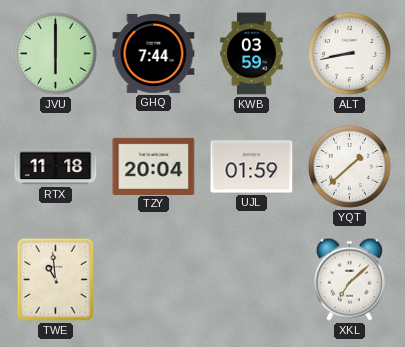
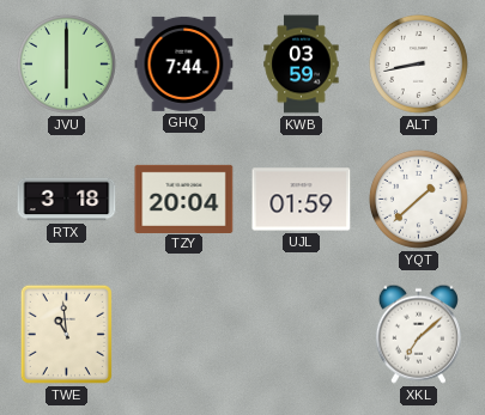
RTX: 11:18 -> 3:18
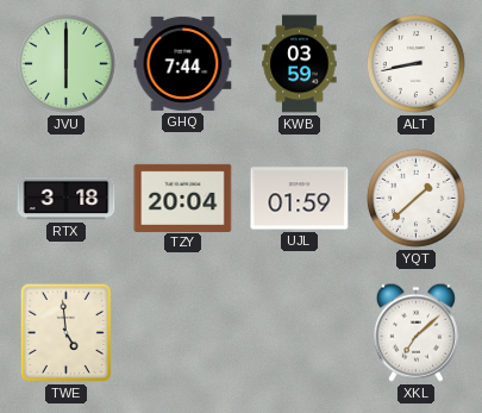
TWE: 10:59 -> 4:59
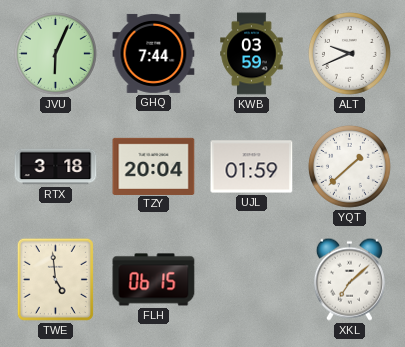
JVU: 6:00 -> 6:04
ALT: 8:43 -> 9:41
FLH: none -> 06:15
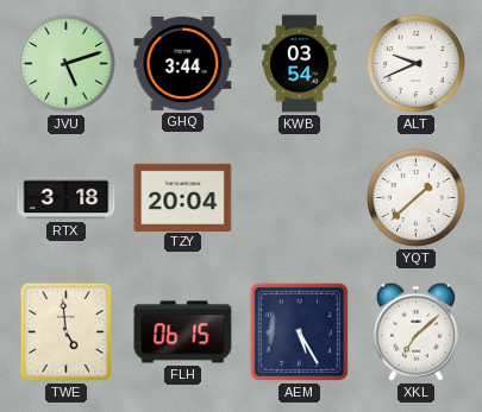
JVU: 6:04 -> 5:12
GHQ: 7:44 -> 3:44
KWB: 03:59 -> 03:54
UJL: 01:59 -> none
AEM: none -> 5:25
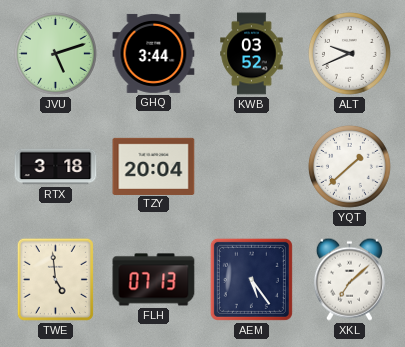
KWB: 03:54 -> 03:52
FLH: 06:15 -> 07:13
AEM: 5:25 -> 5:24
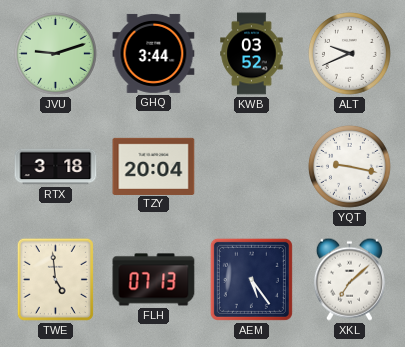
JVU: 5:12 -> 9:12
YQT: 1:38 -> 9:17
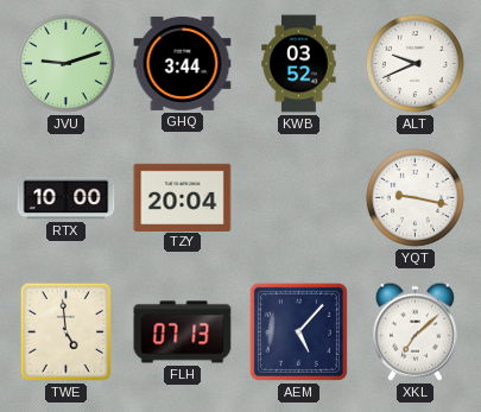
RTX: 3:18 -> 10:00
AEM: 5:24 -> 5:07
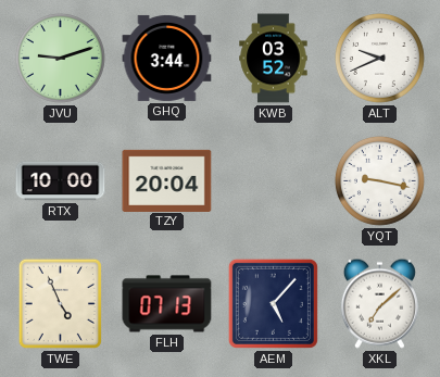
TWE: 4:59 -> 4:56
